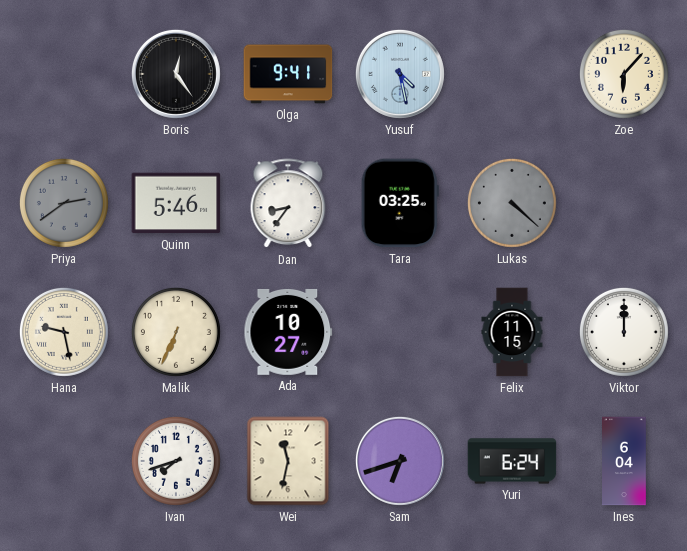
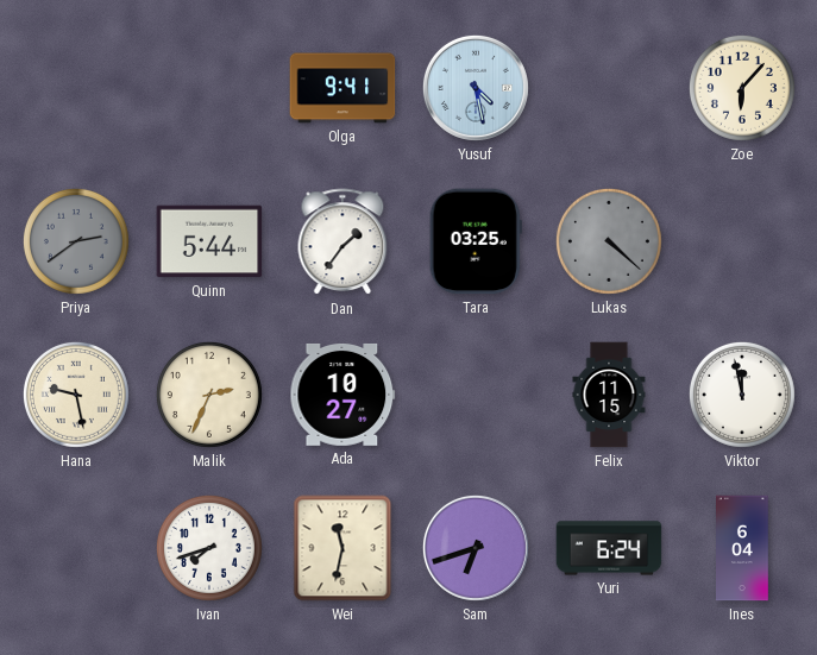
Boris: 12:24 -> none
Quinn: 5:46 -> 5:44
Dan: 8:36 -> 1:36
Malik: 6:34 -> 2:34
Viktor: 12:00 -> 11:58
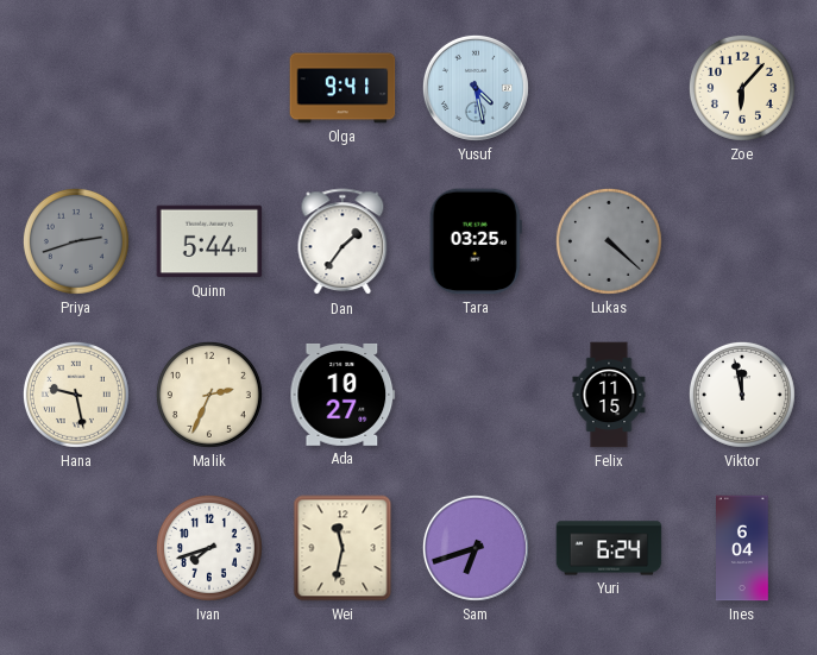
Priya: 2:39 -> 2:42
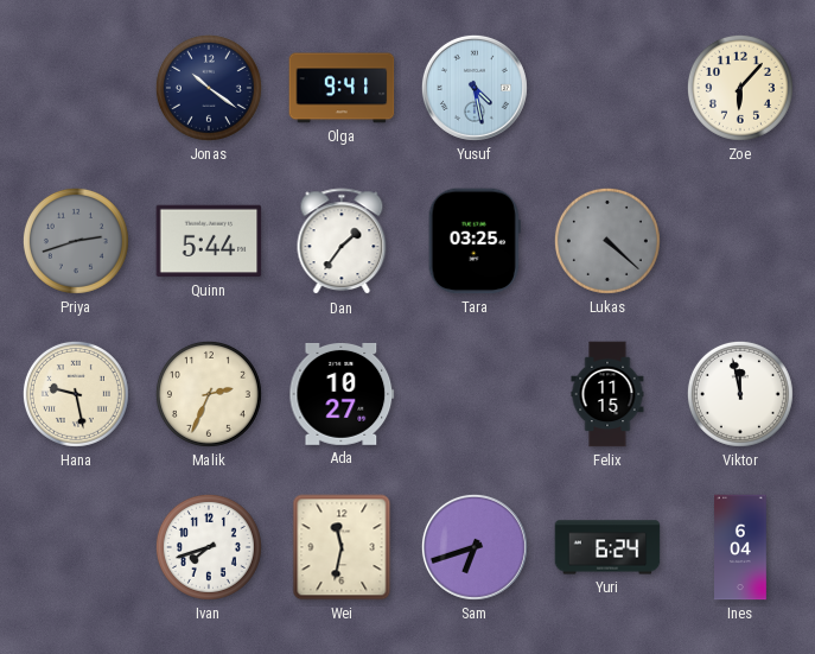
Jonas: none -> 10:21
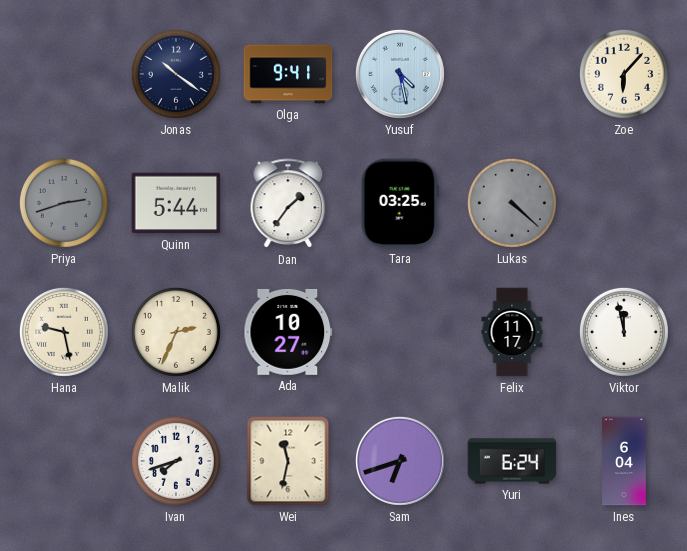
Felix: 11:15 -> 11:17
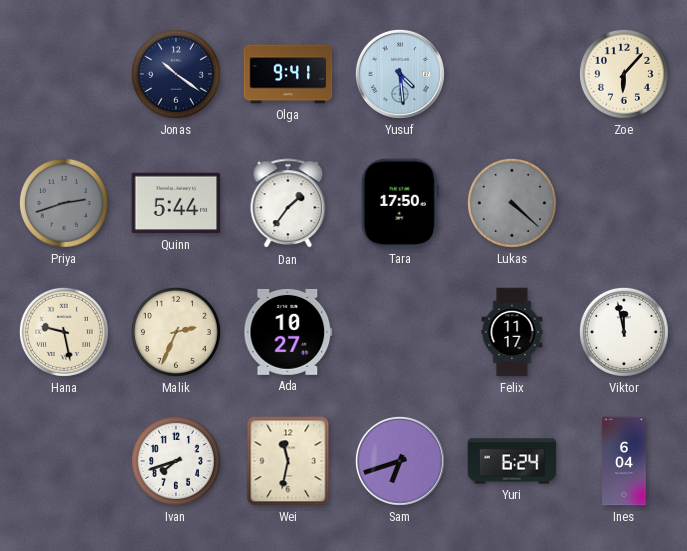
Yusuf: 4:28 -> 4:29
Tara: 03:25 -> 17:50
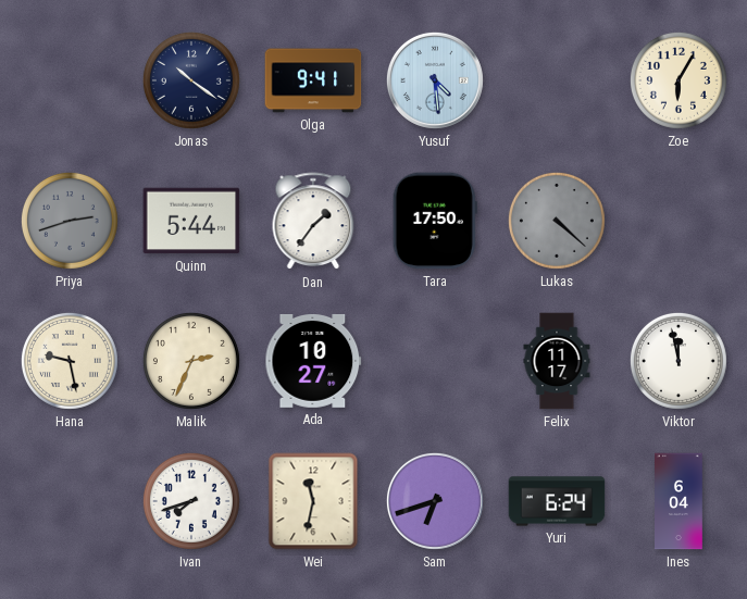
Zoe: 6:07 -> 6:05
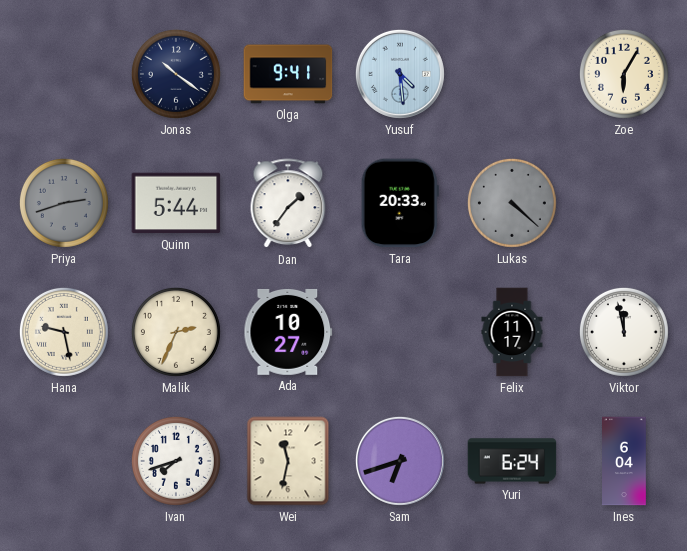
Tara: 17:50 -> 20:33
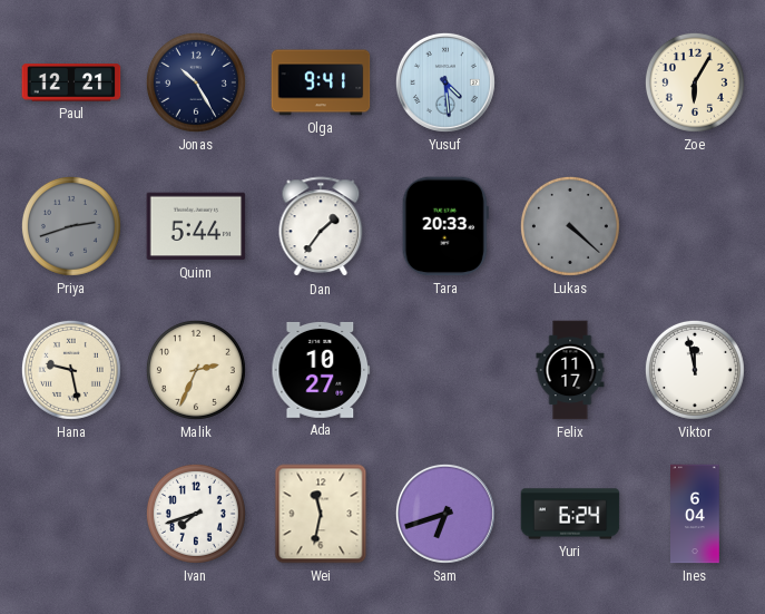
Paul: none -> 12:21
Jonas: 10:21 -> 10:25
